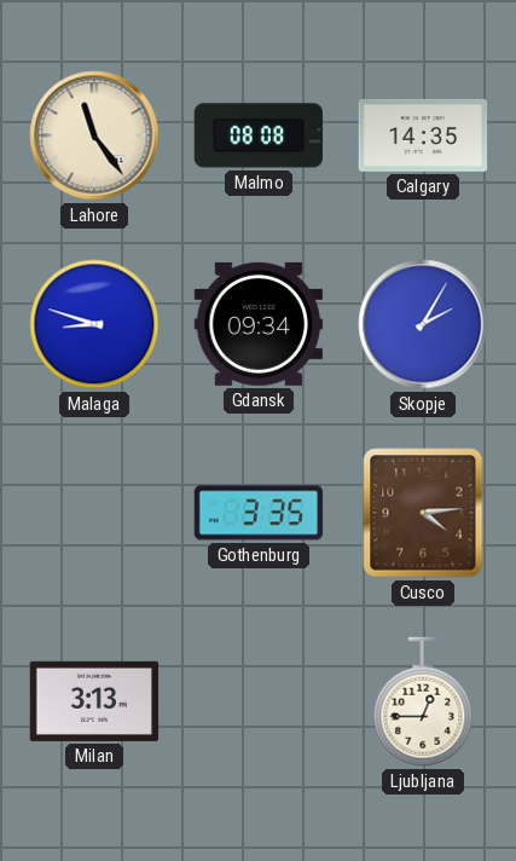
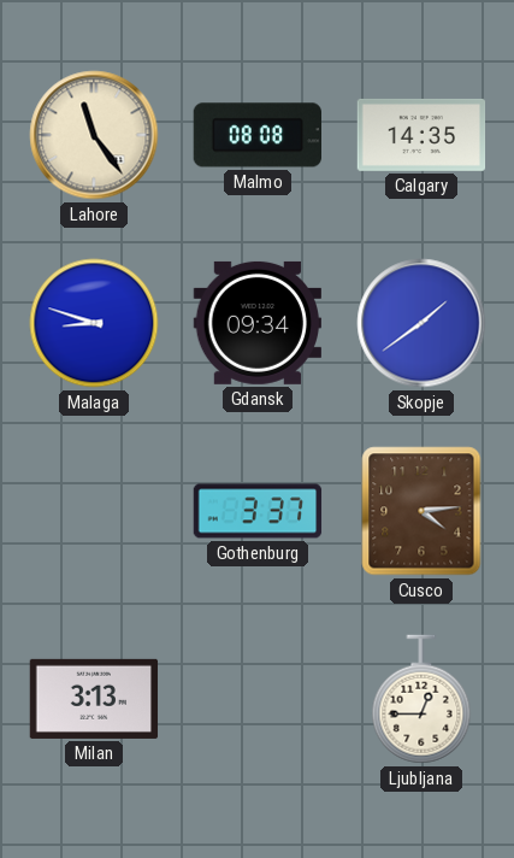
Skopje: 2:05 -> 1:39
Gothenburg: 3:35 -> 3:37
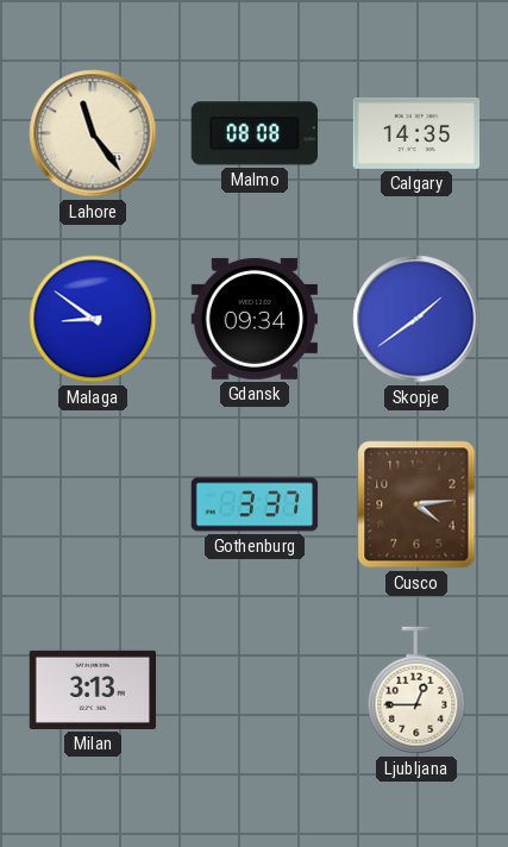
Malaga: 8:48 -> 8:51
